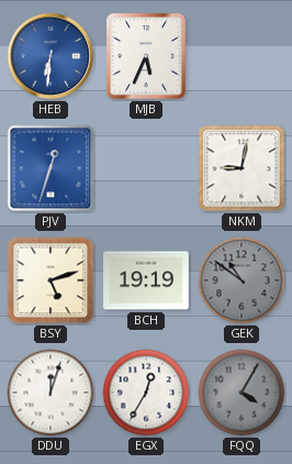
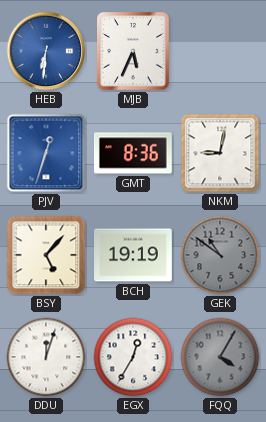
GMT: none -> 8:36
BSY: 5:12 -> 5:07
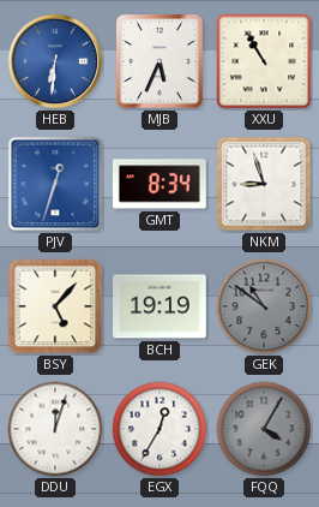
XXU: none -> 10:55
GMT: 8:36 -> 8:34
NKM: 9:02 -> 8:57
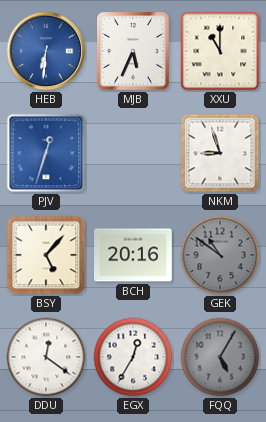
XXU: 10:55 -> 11:00
GMT: 8:34 -> none
BCH: 19:19 -> 20:16
DDU: 12:03 -> 12:21
FQQ: 4:05 -> 5:05
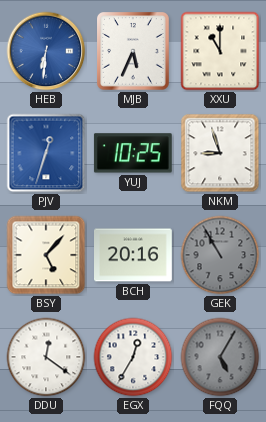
YUJ: none -> 10:25
GEK: 10:51 -> 10:55
